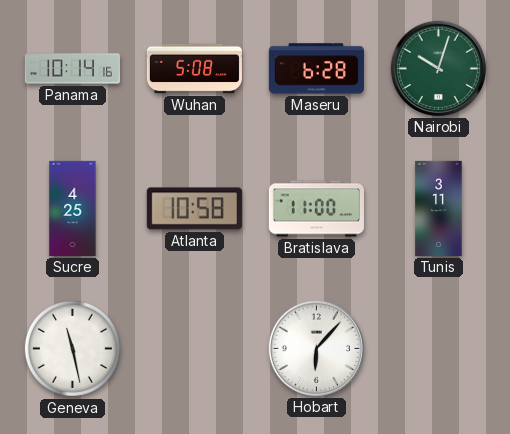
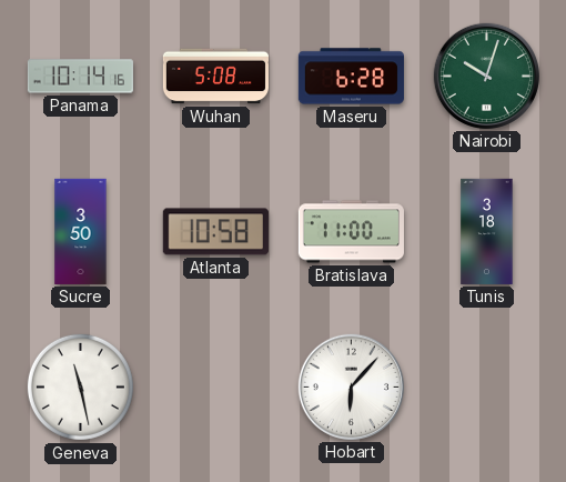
Sucre: 4:25 -> 3:50
Tunis: 3:11 -> 3:18
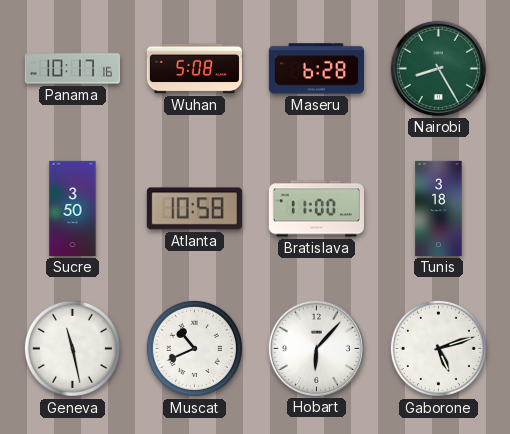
Panama: 10:14 -> 10:17
Nairobi: 10:03 -> 8:25
Muscat: none -> 10:41
Gaborone: none -> 5:12
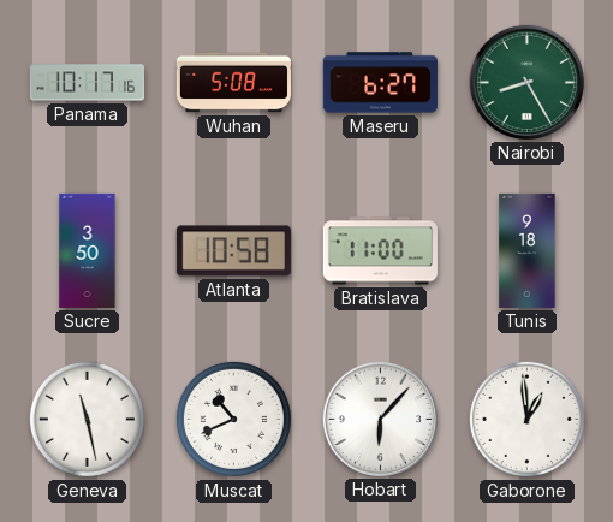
Maseru: 6:28 -> 6:27
Tunis: 3:18 -> 9:18
Gaborone: 5:12 -> 12:59
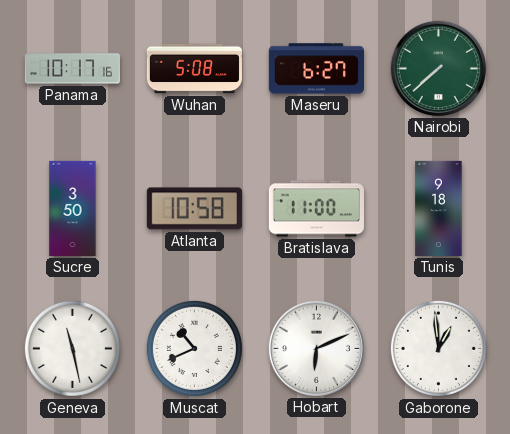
Nairobi: 8:25 -> 7:38
Hobart: 6:07 -> 6:11
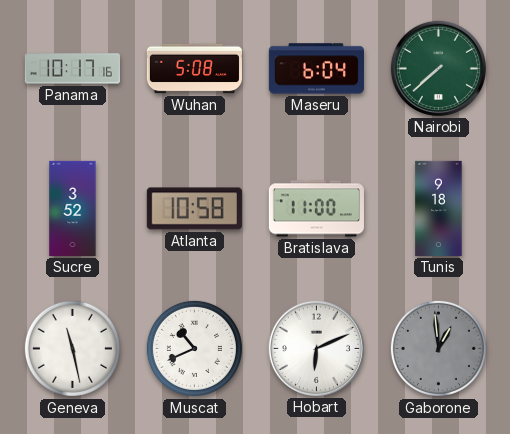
Maseru: 6:27 -> 6:04
Sucre: 3:50 -> 3:52
Gaborone dial: white -> grey
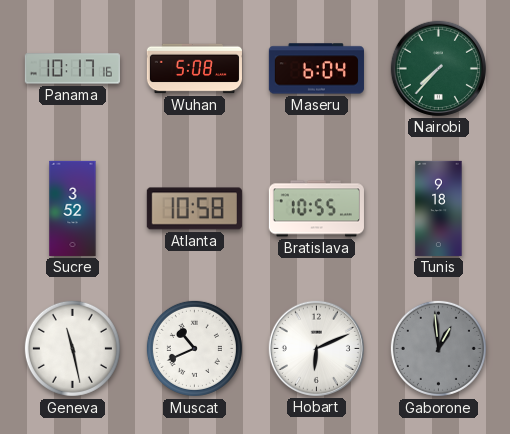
Nairobi: 7:38 -> 7:37
Bratislava: 11:00 -> 10:55
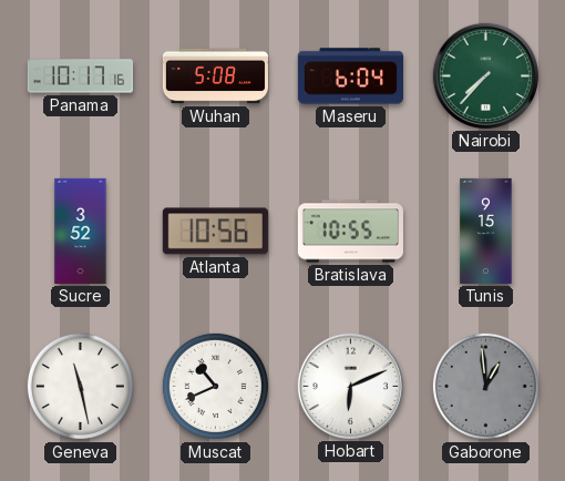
Atlanta: 10:58 -> 10:56
Tunis: 9:18 -> 9:15
